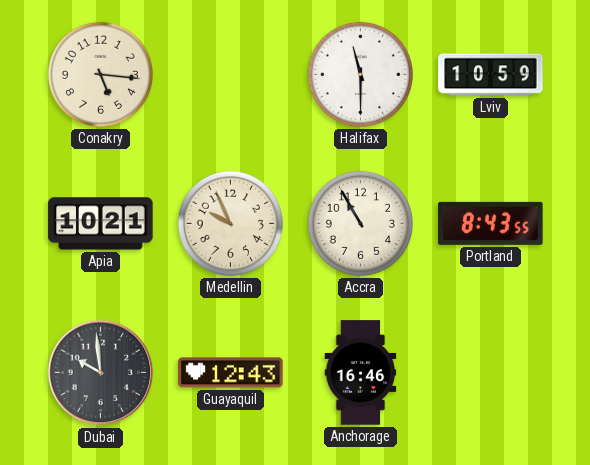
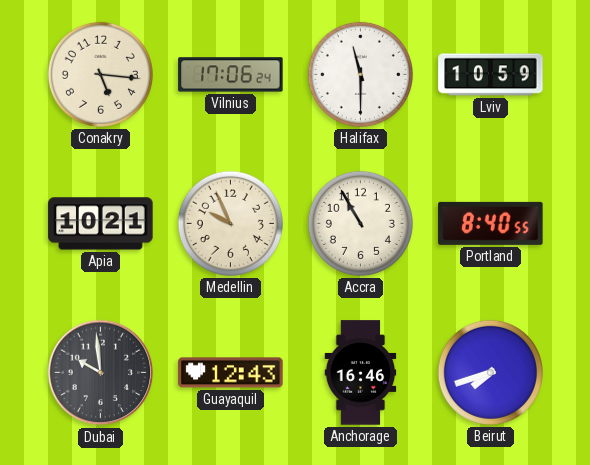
Vilnius: none -> 17:06
Portland: 8:43 -> 8:40
Beirut: none -> 7:42
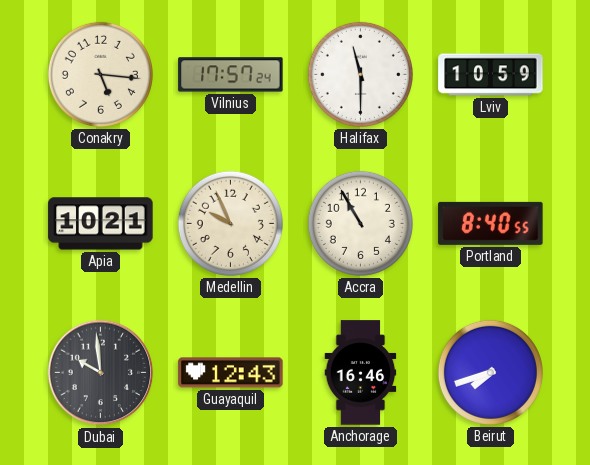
Vilnius: 17:06 -> 17:57
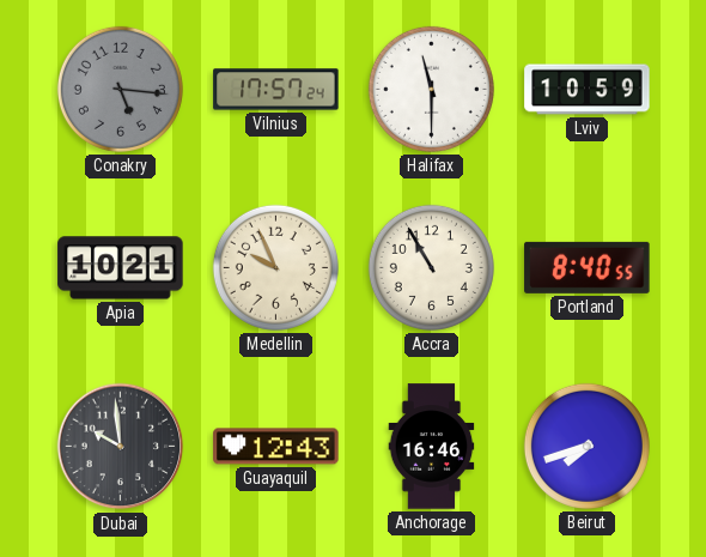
Conakry dial: cream -> grey
